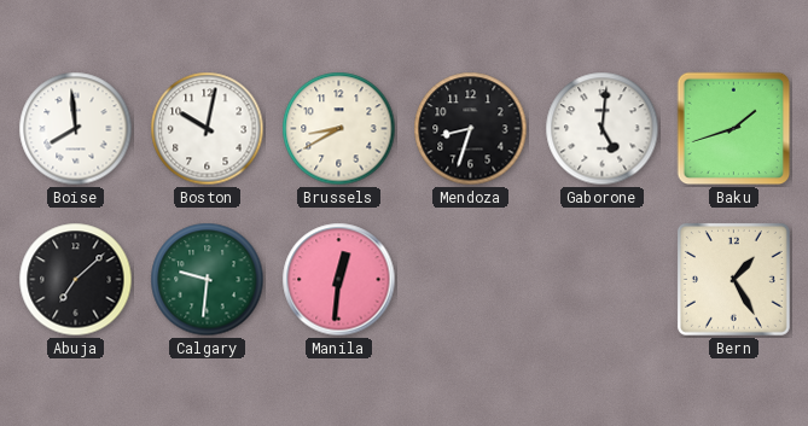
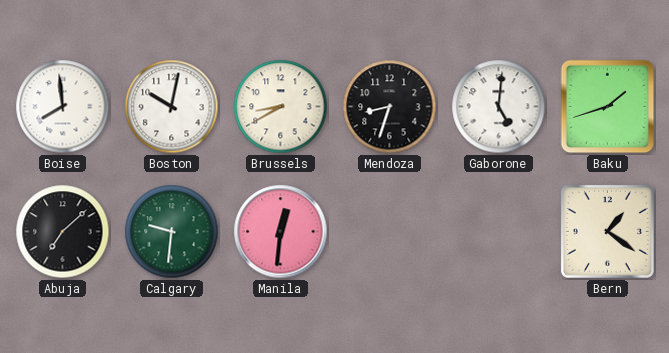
Bern: 1:25 -> 1:21
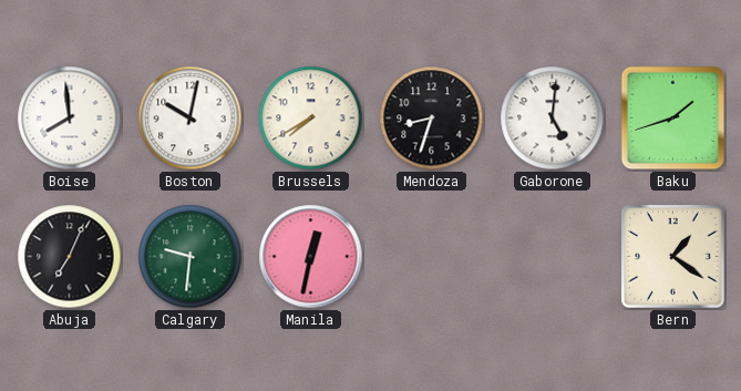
Brussels: 8:40 -> 7:40
Abuja: 7:08 -> 7:04
Manila: 12:31 -> 12:32
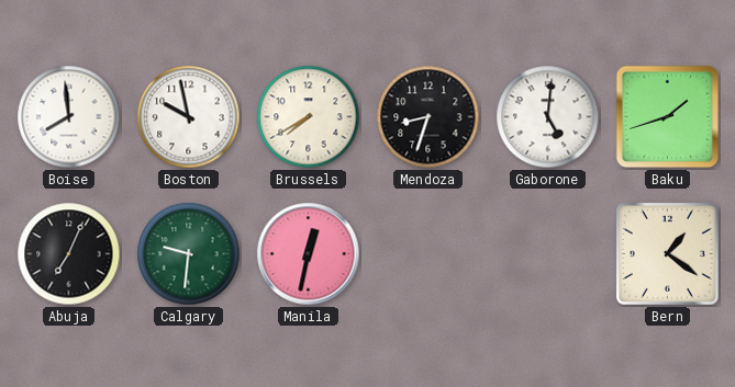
Boston: 10:02 -> 9:58
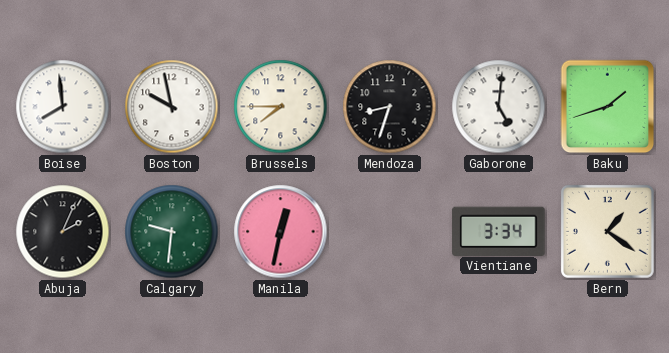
Brussels: 7:40 -> 7:45
Abuja: 7:04 -> 2:04
Vientiane: none -> 3:34
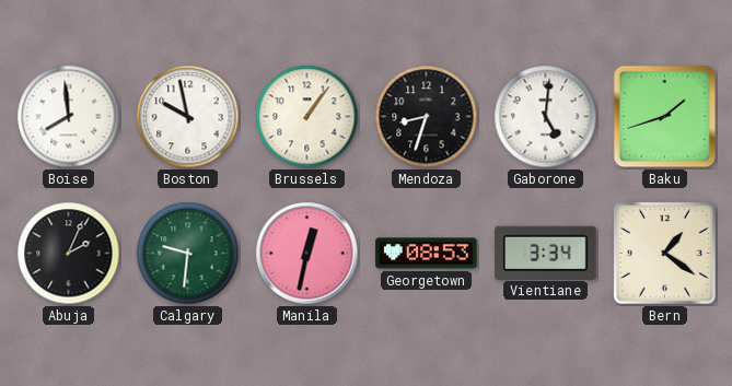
Brussels: 7:45 -> 1:06
Georgetown: none -> 08:53
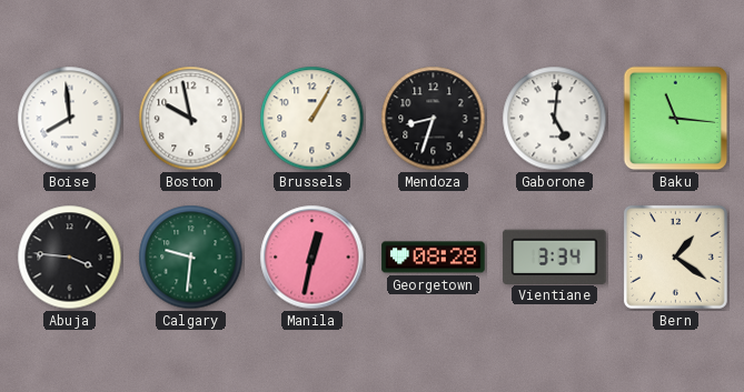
Brussels: 1:06 -> 1:05
Baku: 1:42 -> 11:16
Abuja: 2:04 -> 3:46
Georgetown: 08:53 -> 08:28
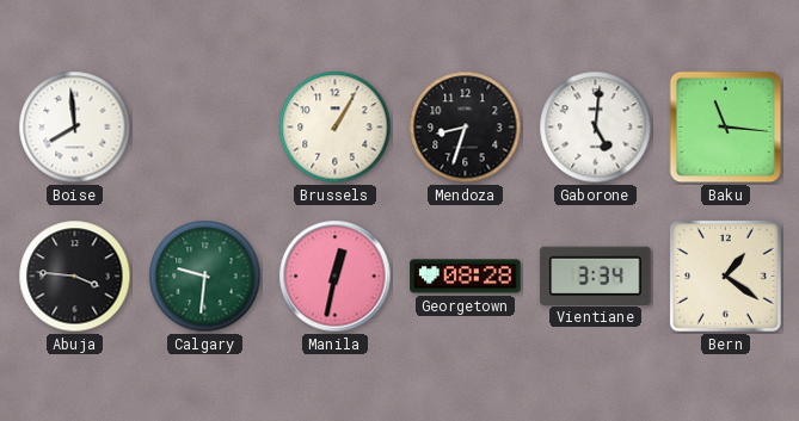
Boston: 9:58 -> none
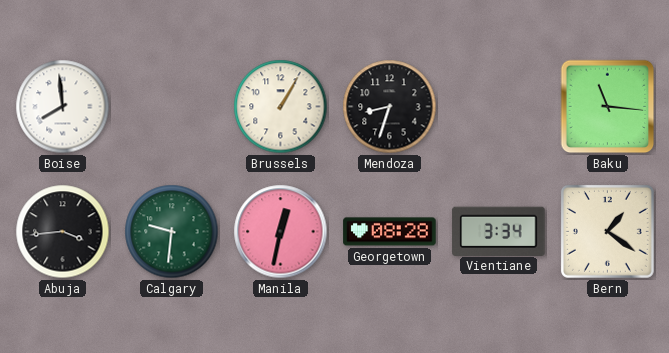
Gaborone: 5:01 -> none
Abuja: 3:46 -> 3:44
